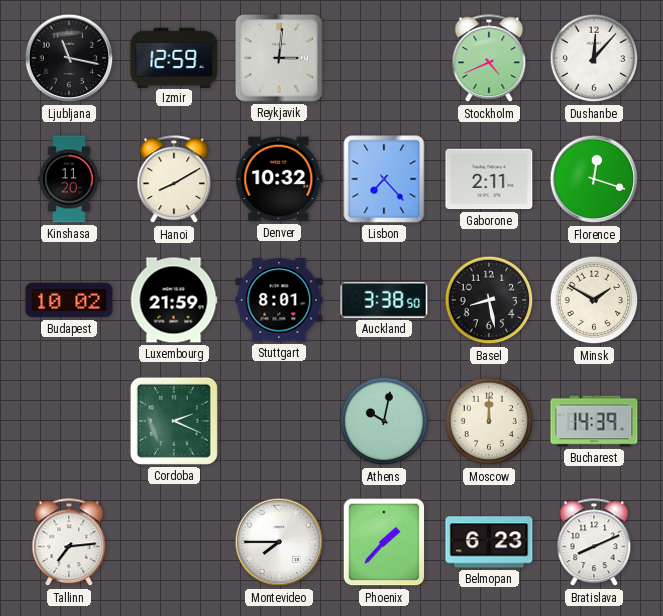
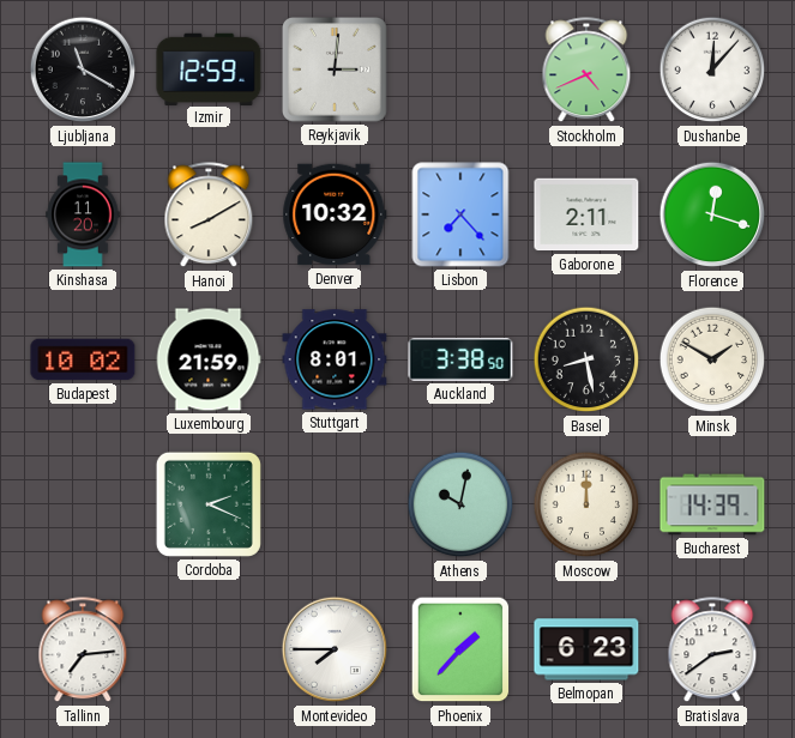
Ljubljana: 11:17 -> 11:20
Bratislava: 8:11 -> 2:39
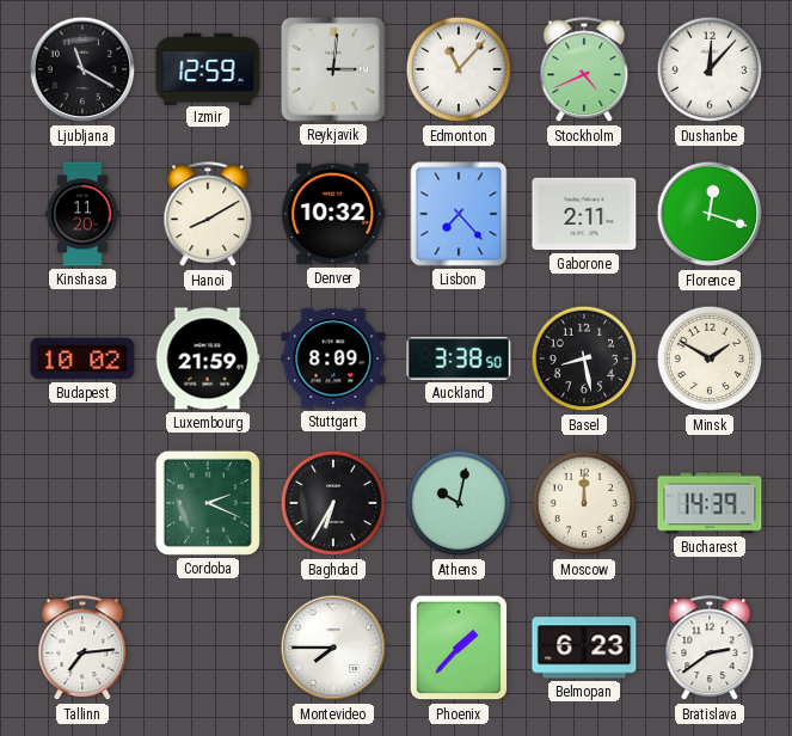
Edmonton: none -> 11:07
Stuttgart: 8:01 -> 8:09
Baghdad: none -> 6:35
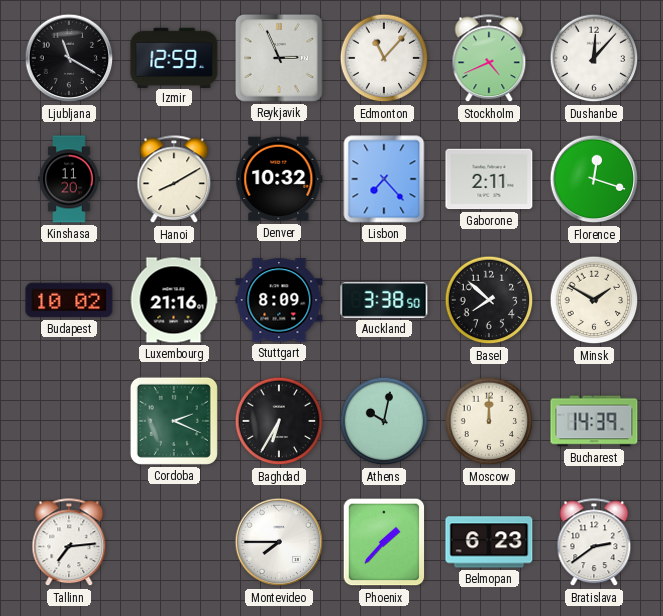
Reykjavik: 3:01 -> 2:56
Luxembourg: 21:59 -> 21:16
Basel: 8:28 -> 7:52
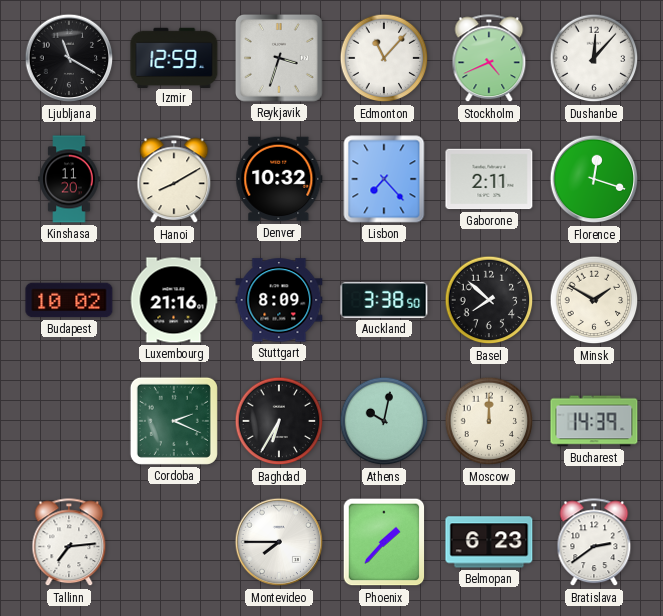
Reykjavik: 2:56 -> 3:33
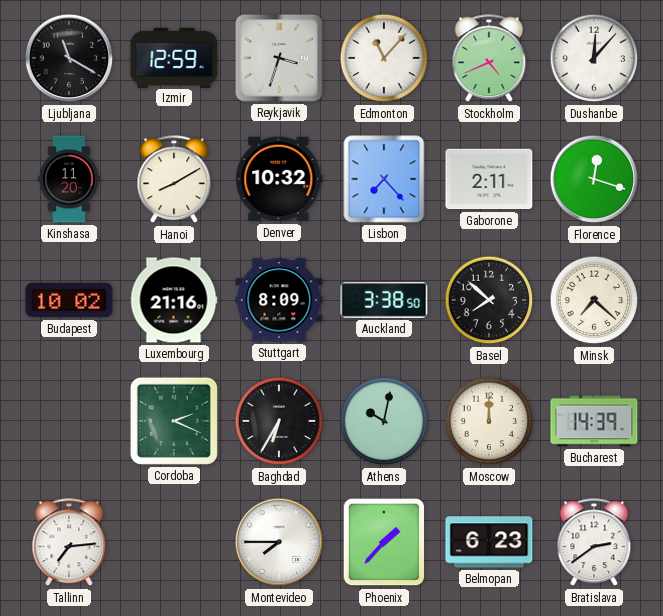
Minsk: 1:50 -> 7:22
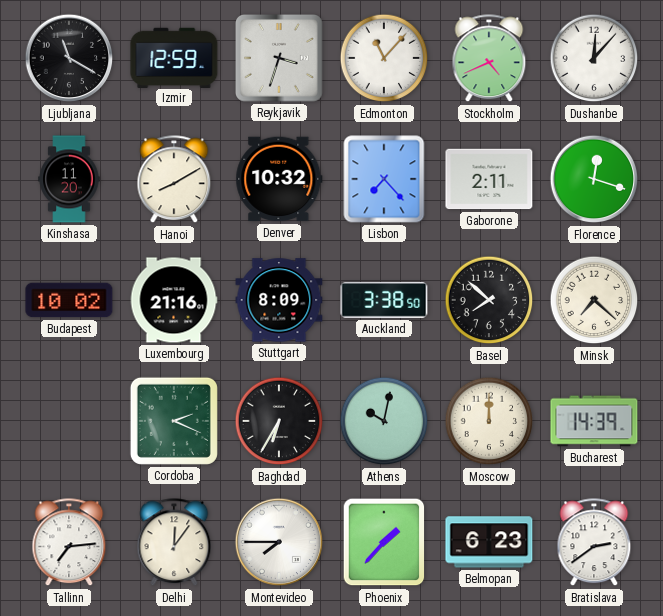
Delhi: none -> 12:06
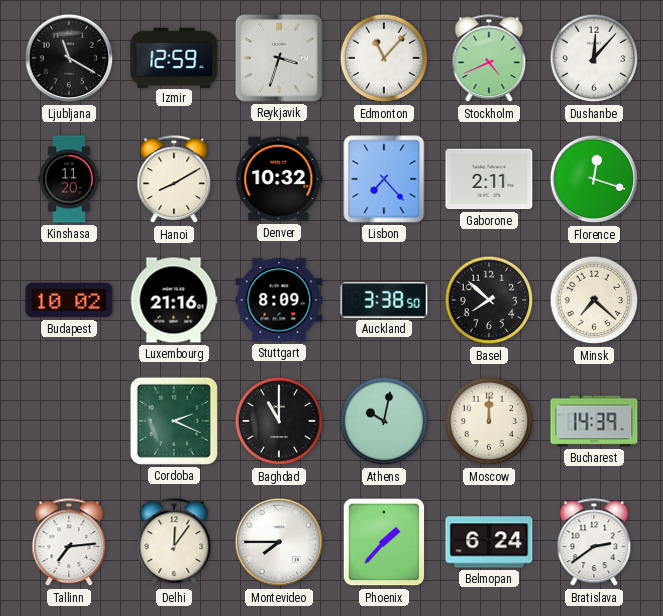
Baghdad: 6:35 -> 11:00
Belmopan: 6:23 -> 6:24
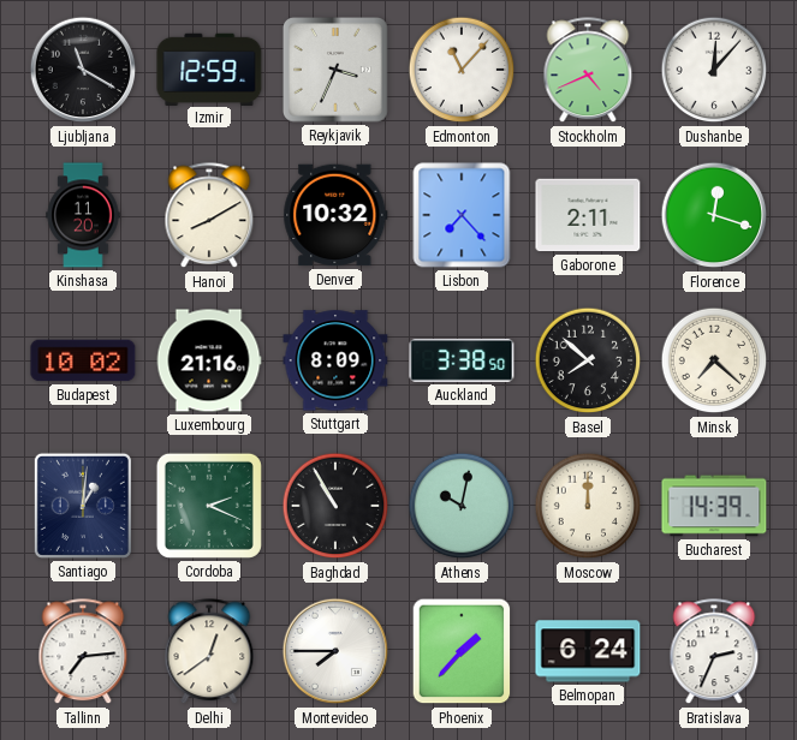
Reykjavik: 3:33 -> 3:34
Santiago: none -> 1:01
Baghdad: 11:00 -> 10:55
Delhi: 12:06 -> 12:39
Bratislava: 2:39 -> 2:34
